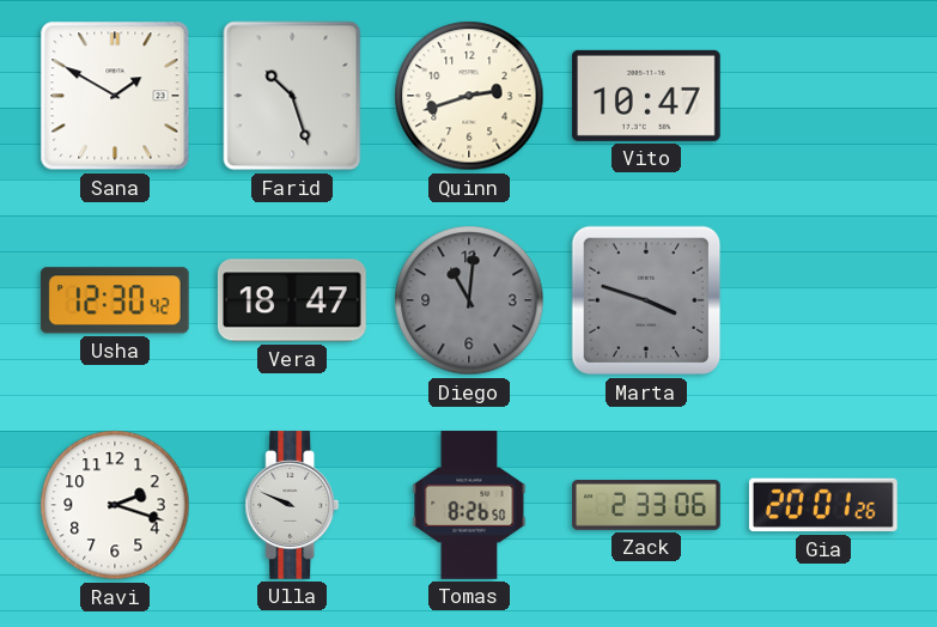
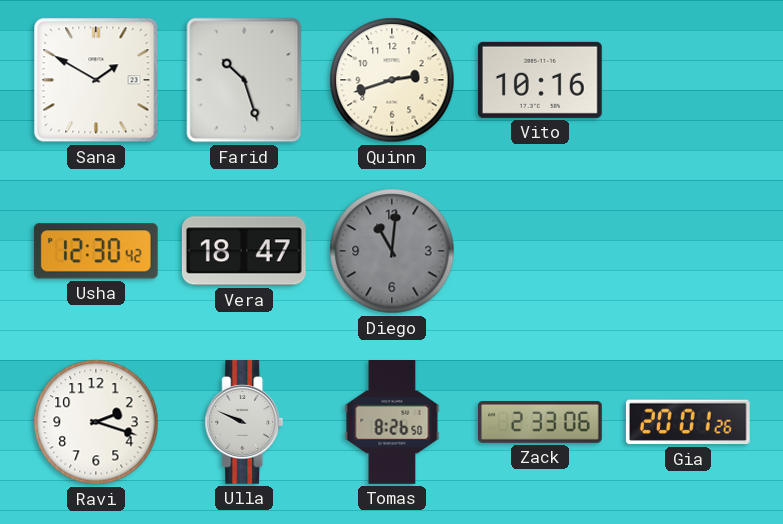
Vito: 10:47 -> 10:16
Marta: 3:48 -> none
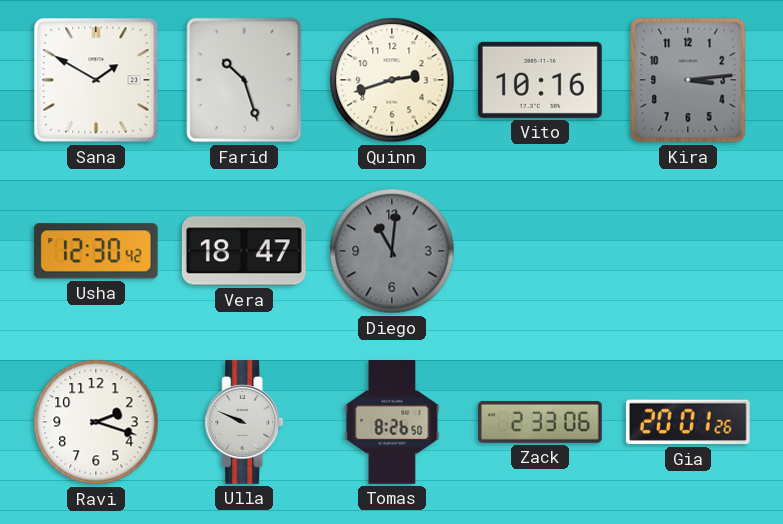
Kira: none -> 3:14
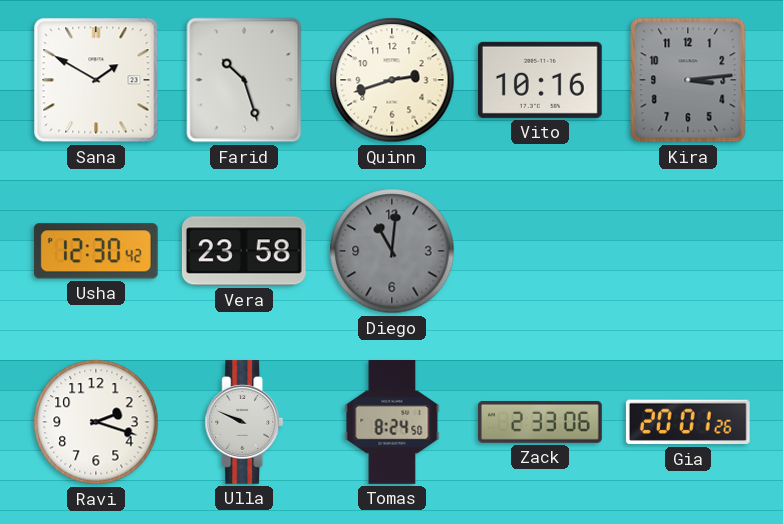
Vera: 18:47 -> 23:58
Tomas: 8:26 -> 8:24
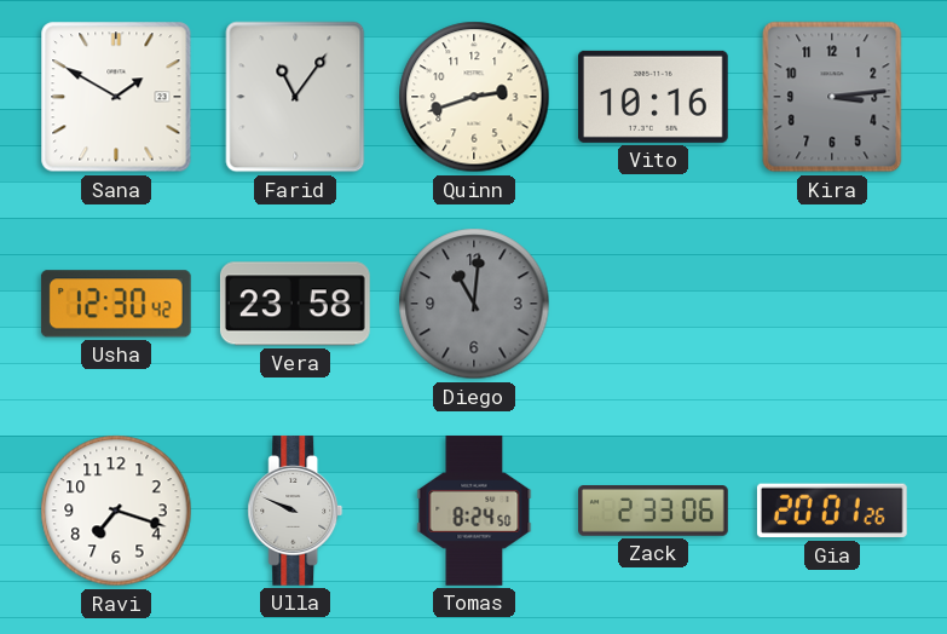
Farid: 10:27 -> 11:06
Ravi: 2:18 -> 7:18
